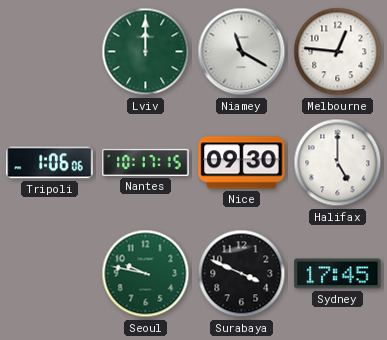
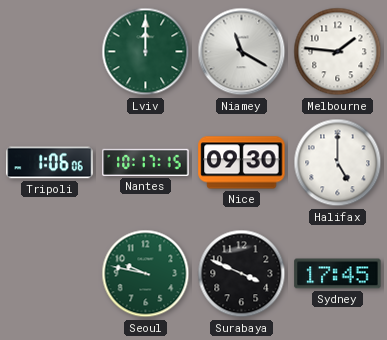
Melbourne: 12:46 -> 1:46
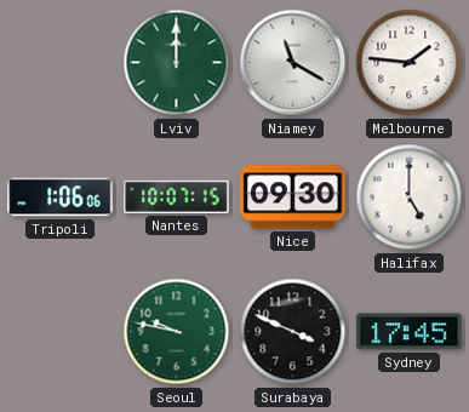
Nantes: 10:17 -> 10:07
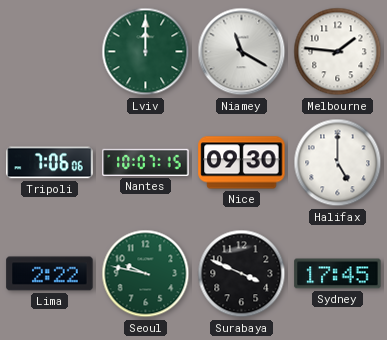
Tripoli: 1:06 -> 7:06
Lima: none -> 2:22
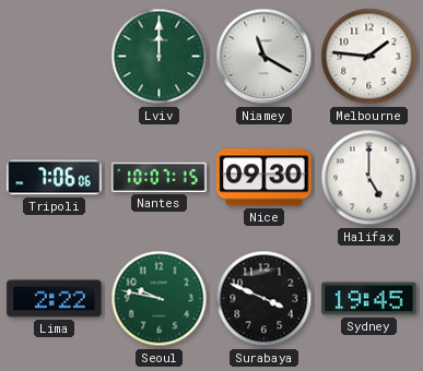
Sydney: 17:45 -> 19:45
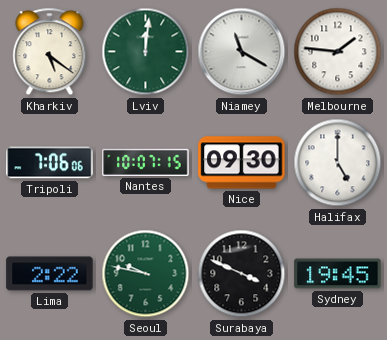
Kharkiv: none -> 5:21
Lviv: 12:00 -> 12:01
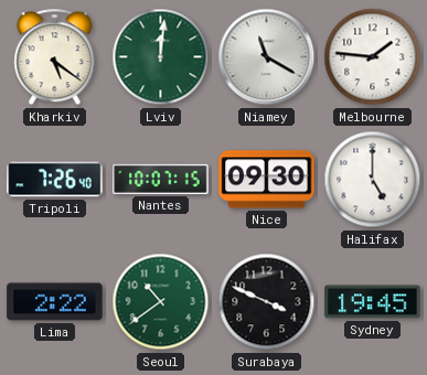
Tripoli: 7:06 -> 7:26
Seoul: 9:47 -> 10:39
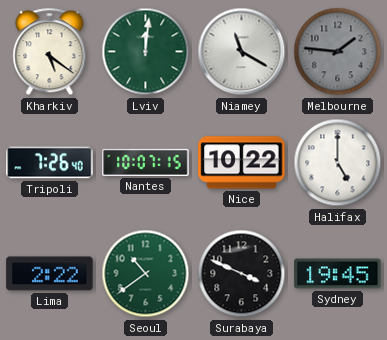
Melbourne dial: white -> grey
Nice: 09:30 -> 10:22
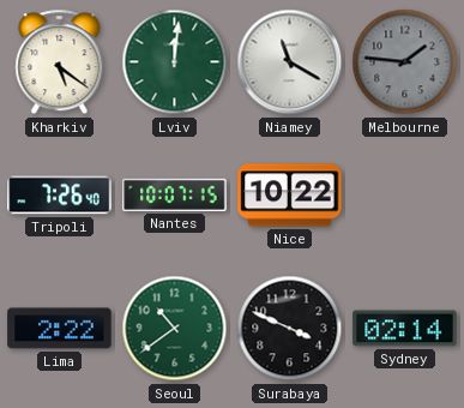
Halifax: 5:00 -> none
Sydney: 19:45 -> 02:14
